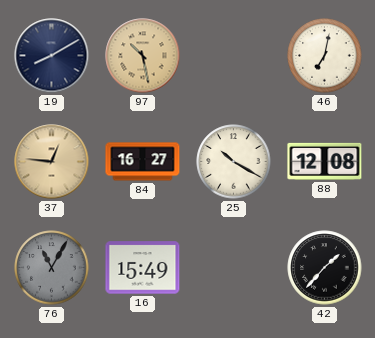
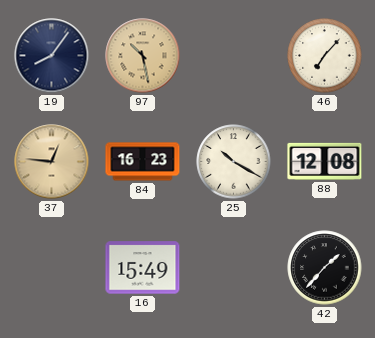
19: 8:10 -> 8:06
46: 7:02 -> 7:07
84: 16:27 -> 16:23
76: 11:05 -> none
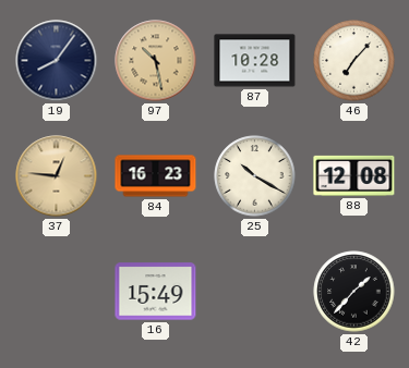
87: none -> 10:28
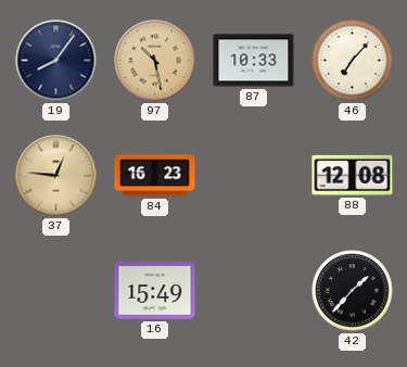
87: 10:28 -> 10:33
25: 10:20 -> none
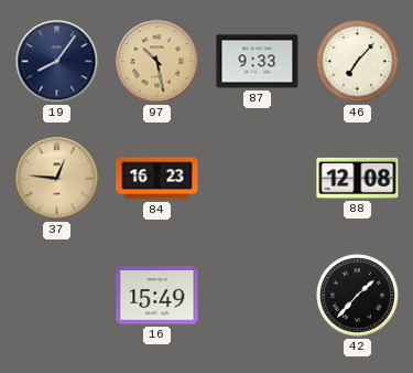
87: 10:33 -> 9:33
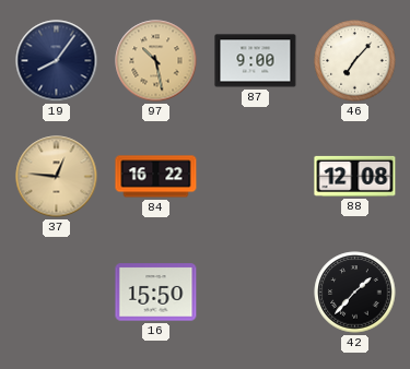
87: 9:33 -> 9:00
84: 16:23 -> 16:22
16: 15:49 -> 15:50
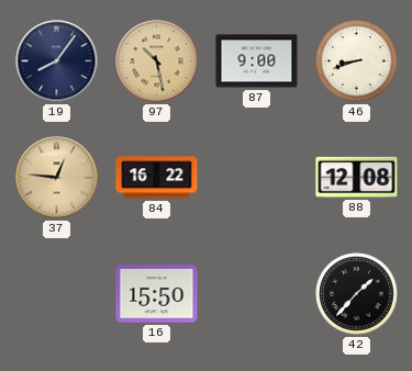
46: 7:07 -> 8:42
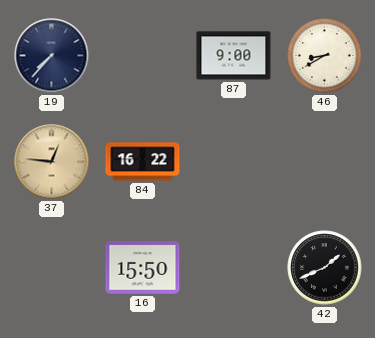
19: 8:06 -> 7:37
97: 10:28 -> none
46: 8:42 -> 8:40
88: 12:08 -> none
42: 1:37 -> 1:41
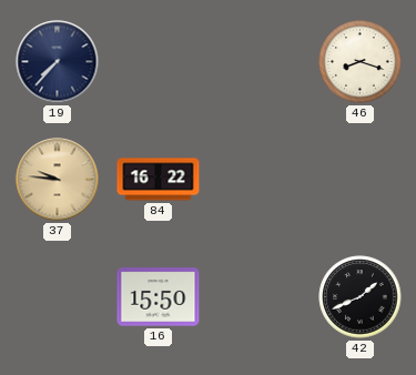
87: 9:00 -> none
46: 8:40 -> 8:18
37: 12:46 -> 9:46
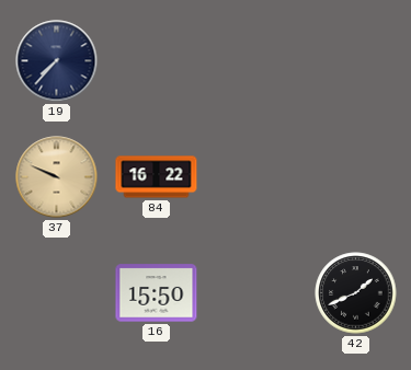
46: 8:18 -> none
37: 9:46 -> 9:49
